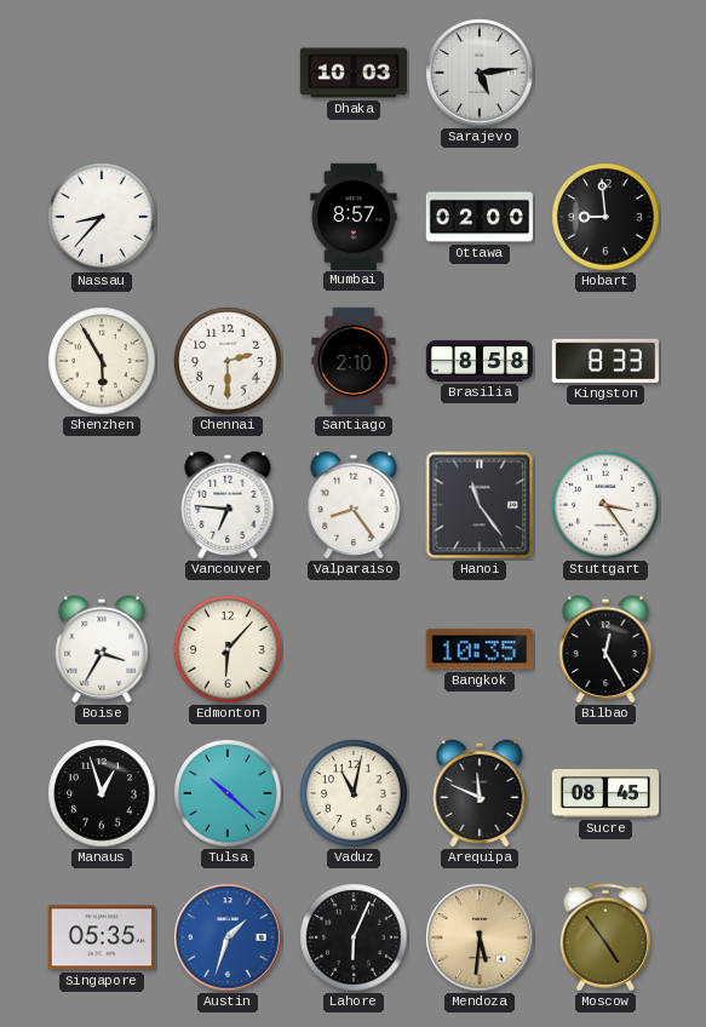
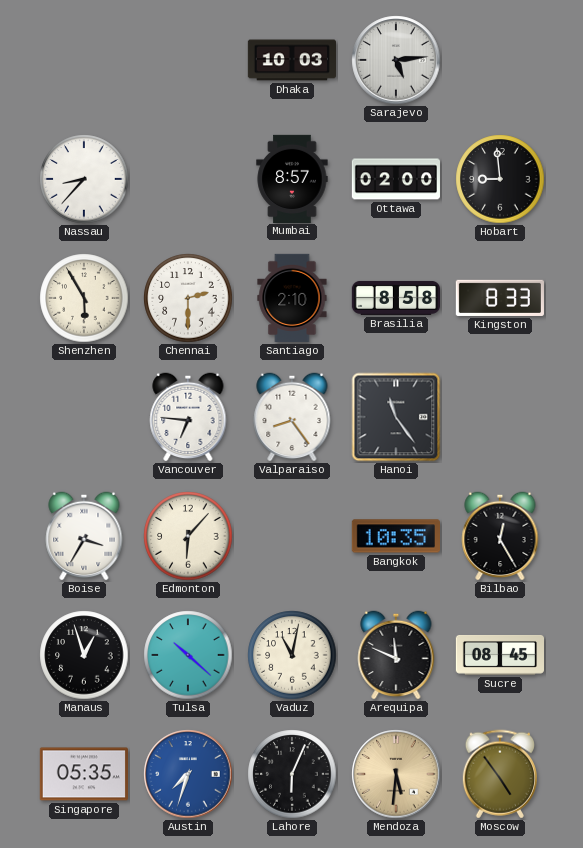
Stuttgart: 3:24 -> none
Austin: 1:33 -> 7:33
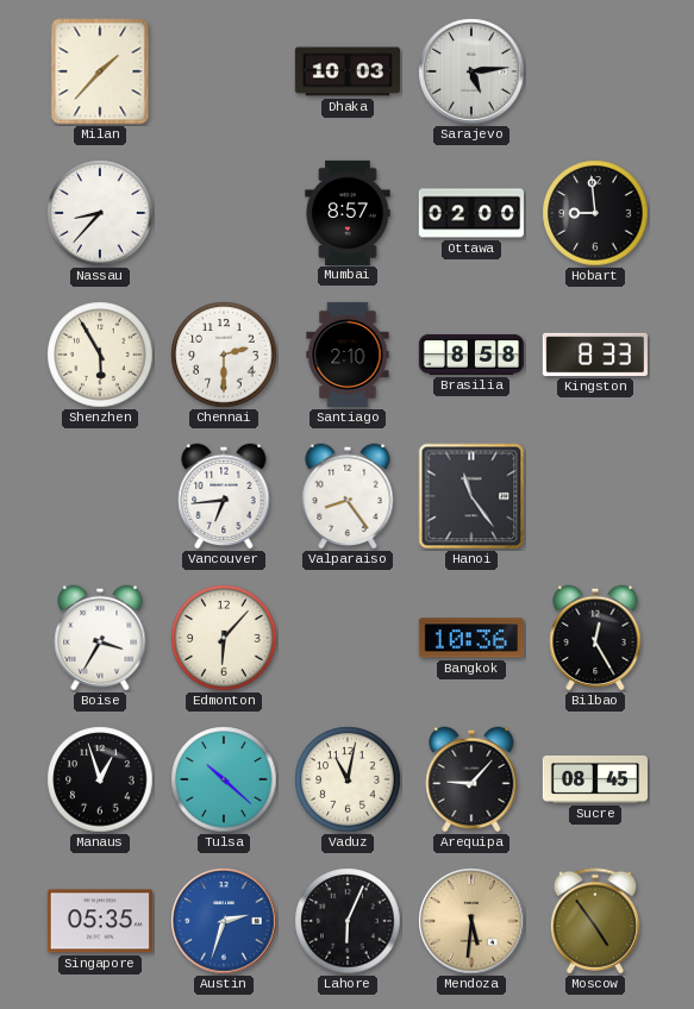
Milan: none -> 1:37
Vancouver: 6:46 -> 6:44
Bangkok: 10:35 -> 10:36
Arequipa: 11:49 -> 9:07
Austin: 7:33 -> 2:33
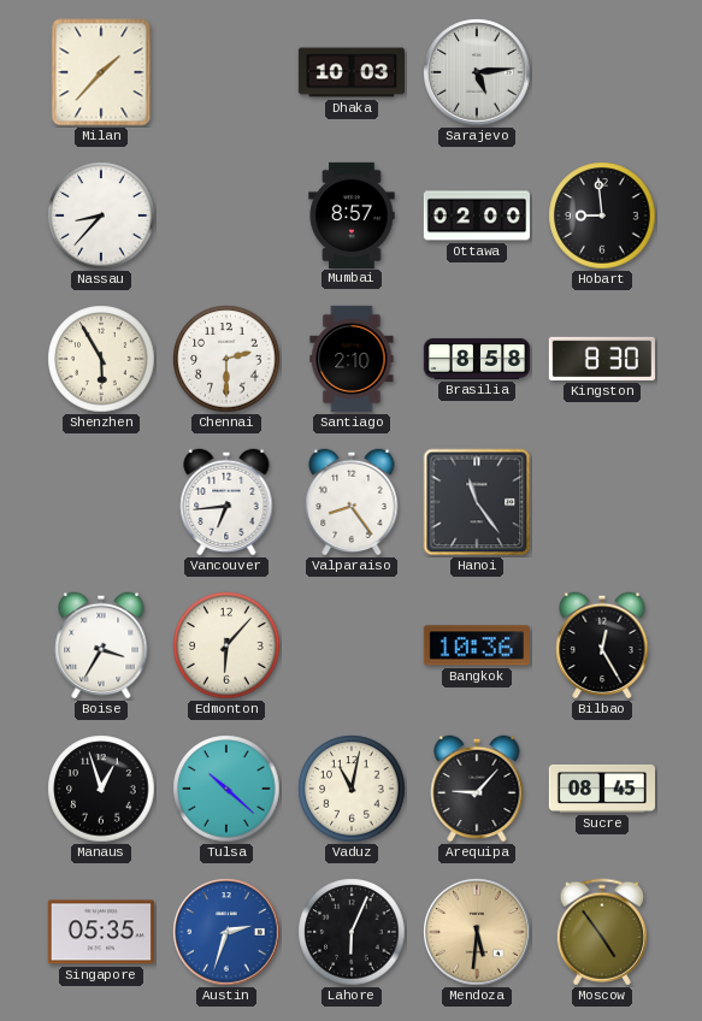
Kingston: 8:33 -> 8:30
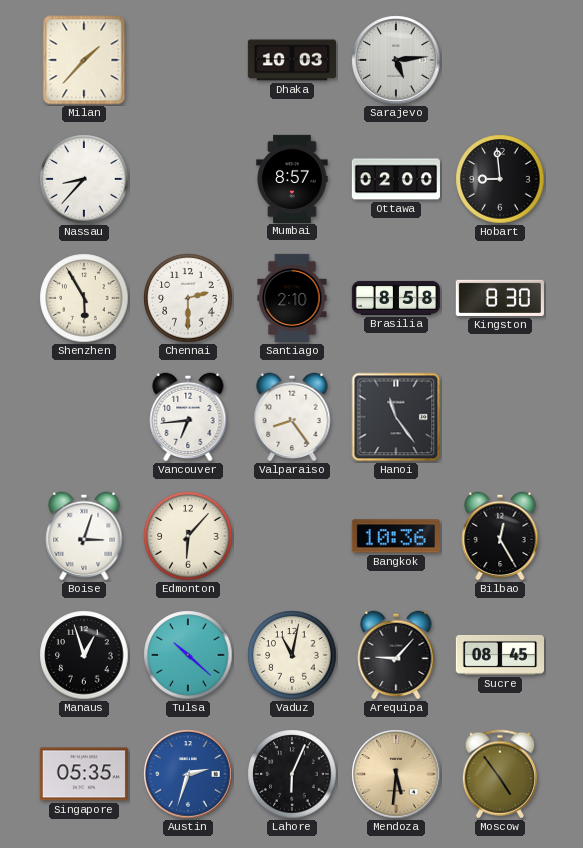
Boise: 3:35 -> 3:03
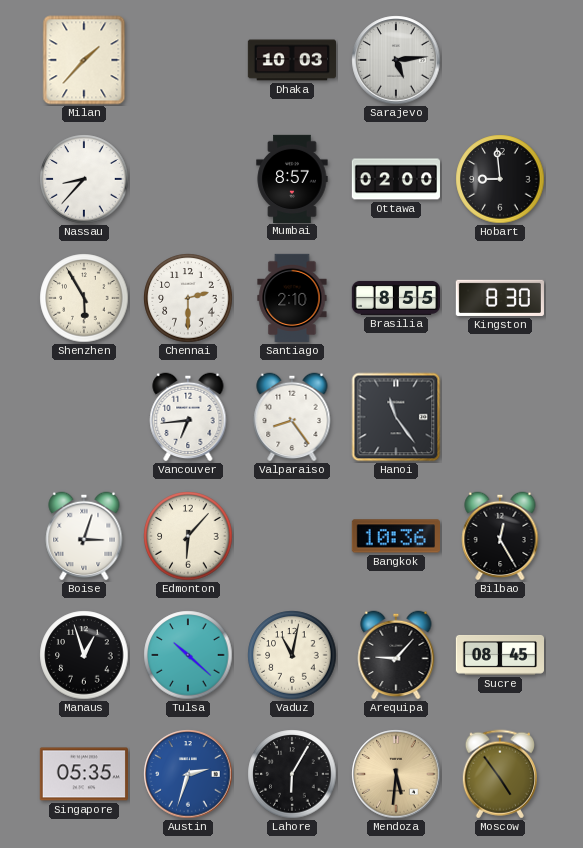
Brasilia: 8:58 -> 8:55
Lahore: 6:04 -> 6:05
